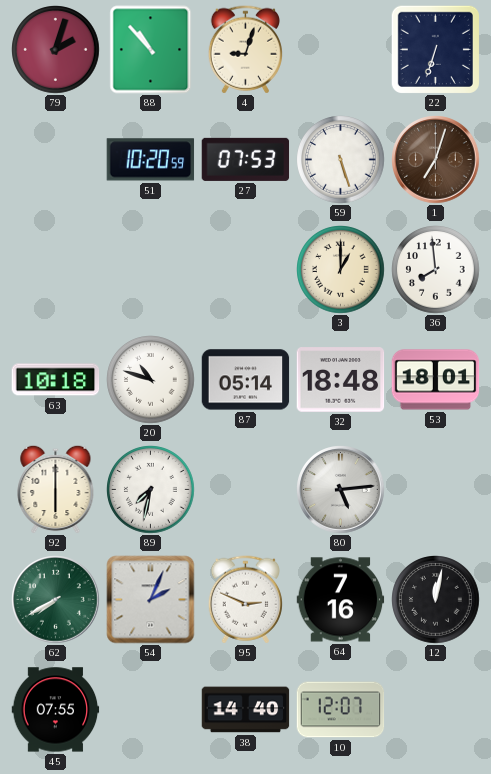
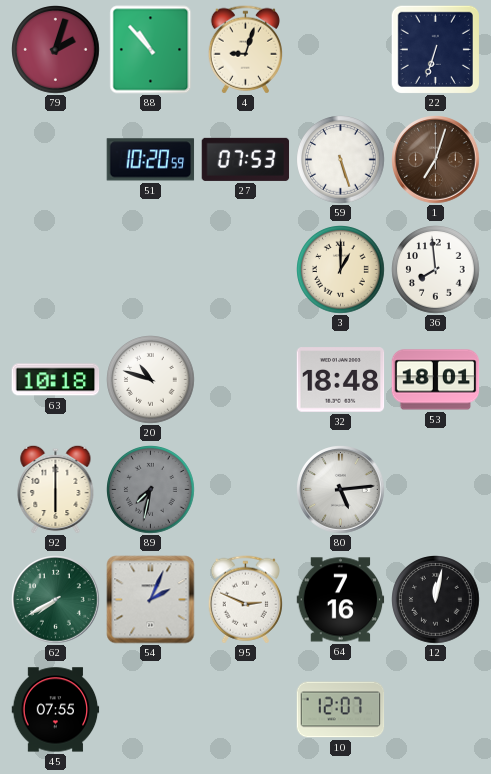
87: 05:14 -> none
89 dial: white -> grey
38: 14:40 -> none
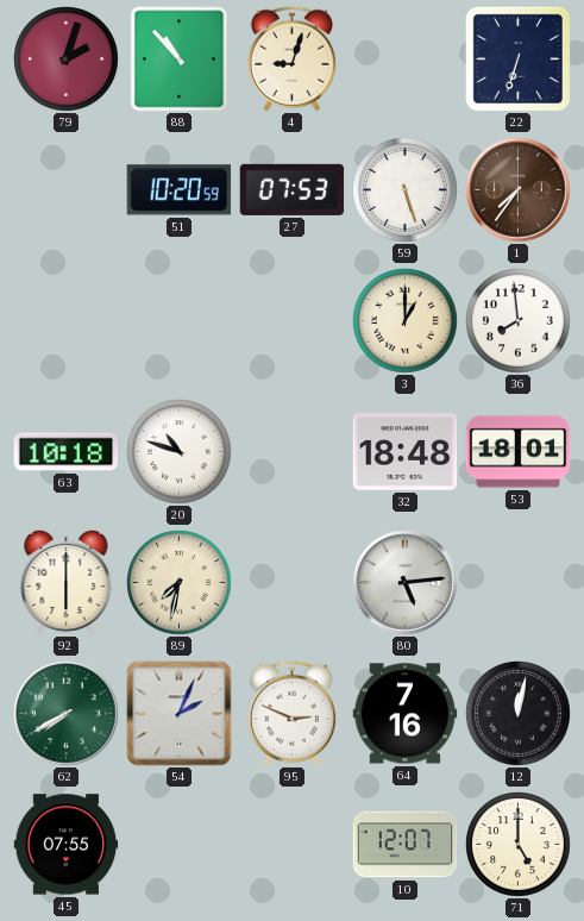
1: 7:03 -> 7:36
89 dial: grey -> cream
71: none -> 5:00
